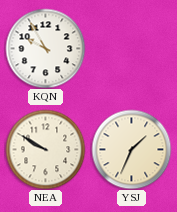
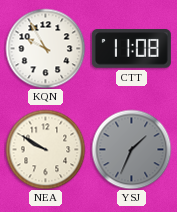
CTT: none -> 11:08
YSJ dial: cream -> grey
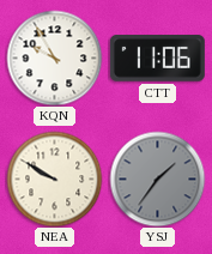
CTT: 11:08 -> 11:06
YSJ: 1:34 -> 1:36
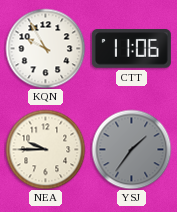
NEA: 9:50 -> 9:45
